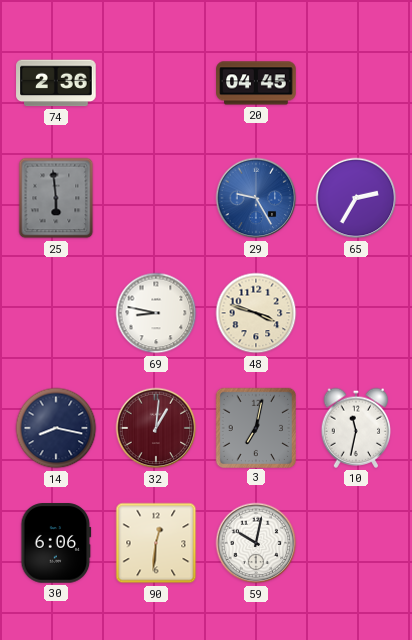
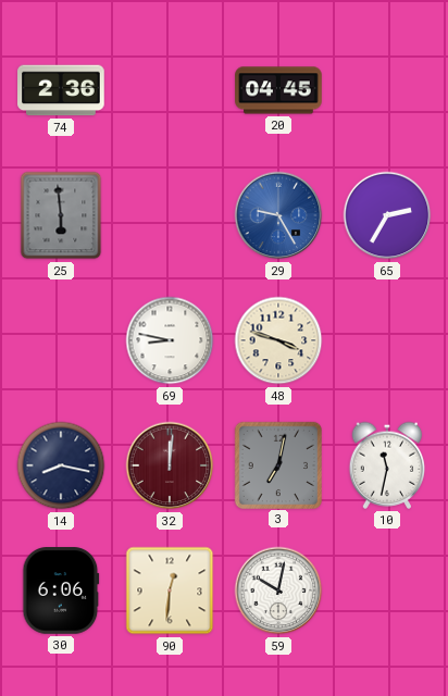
32: 1:01 -> 12:01
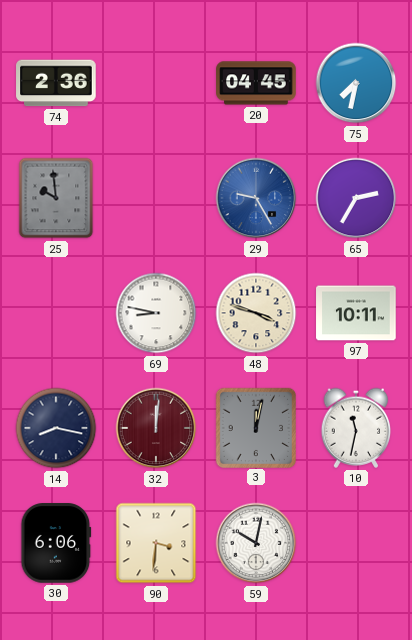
75: none -> 7:32
25: 5:59 -> 9:59
97: none -> 10:11
3: 7:02 -> 12:02
90: 12:31 -> 3:31
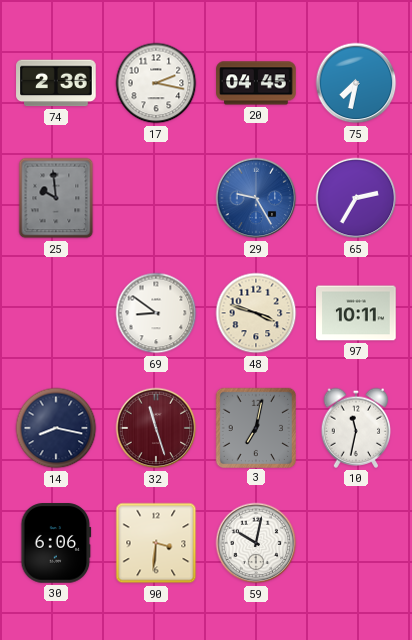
17: none -> 2:17
69: 8:47 -> 8:51
32: 12:01 -> 11:27
3: 12:02 -> 7:02
